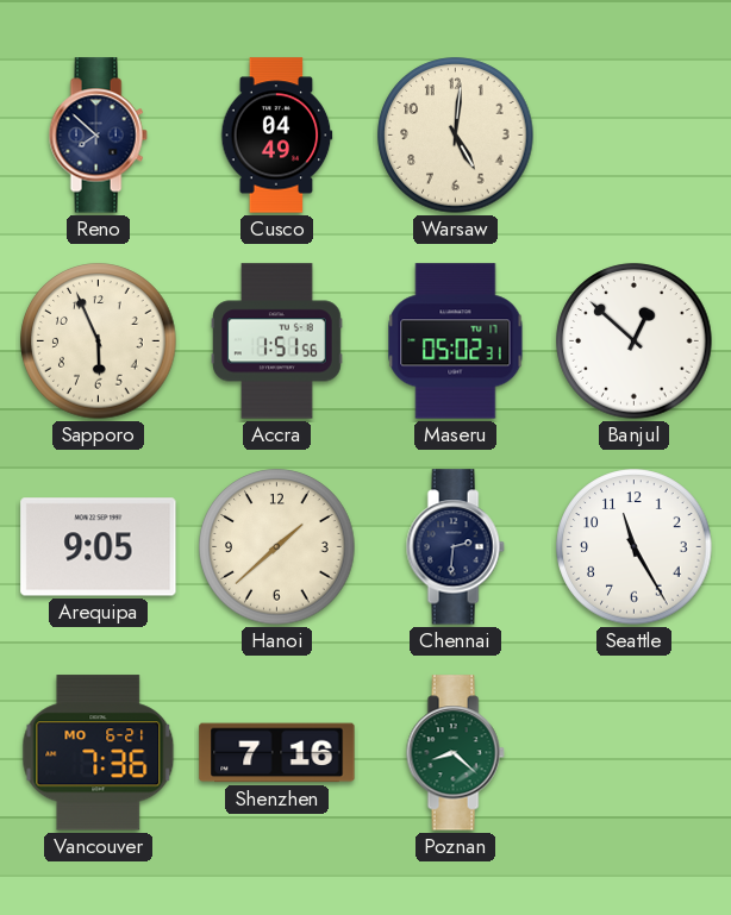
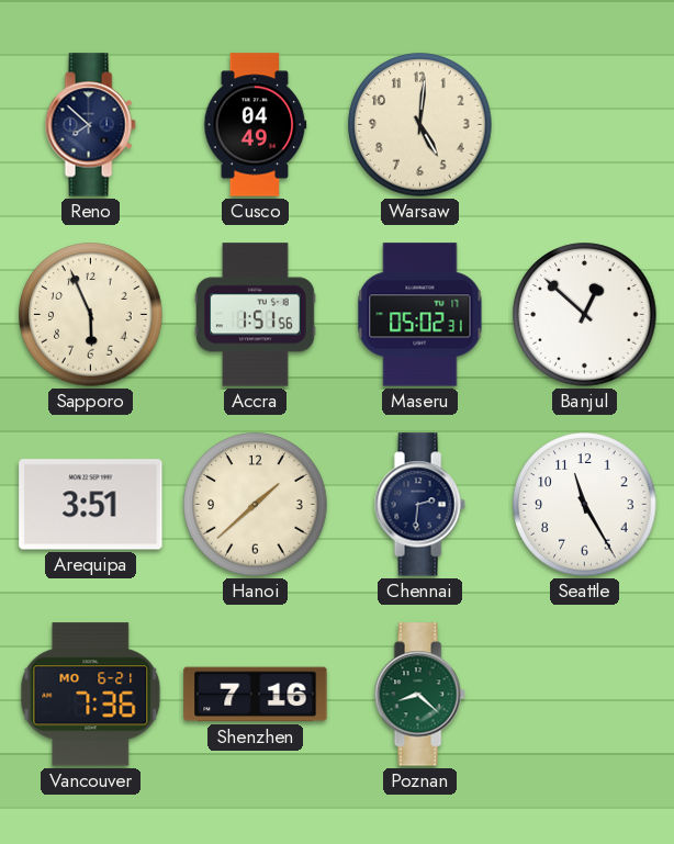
Arequipa: 9:05 -> 3:51
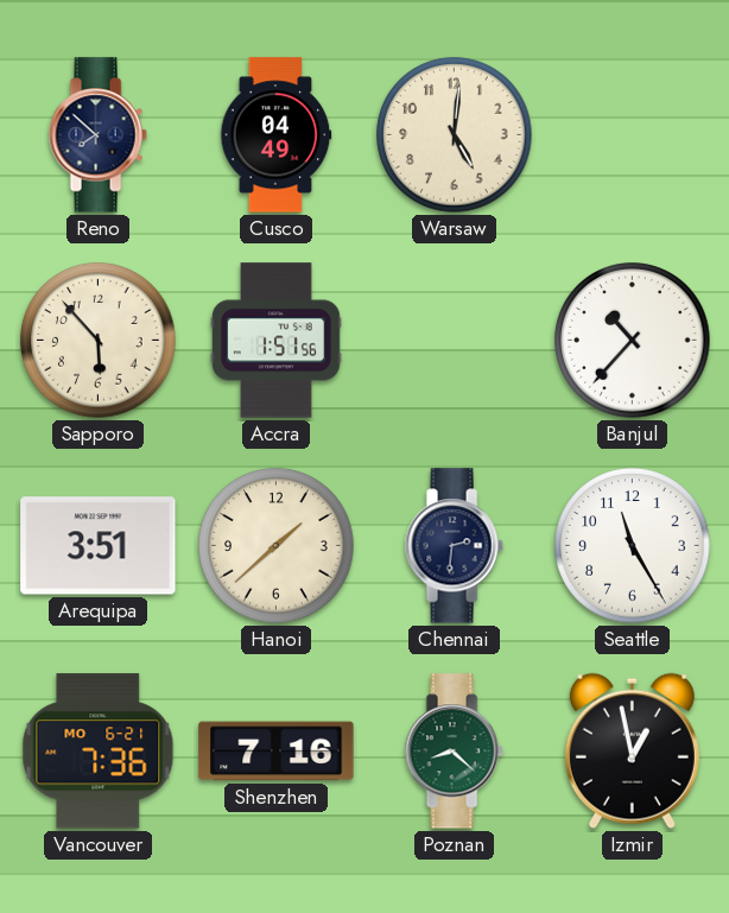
Sapporo: 5:56 -> 5:53
Maseru: 05:02 -> none
Banjul: 12:52 -> 10:37
Izmir: none -> 12:58
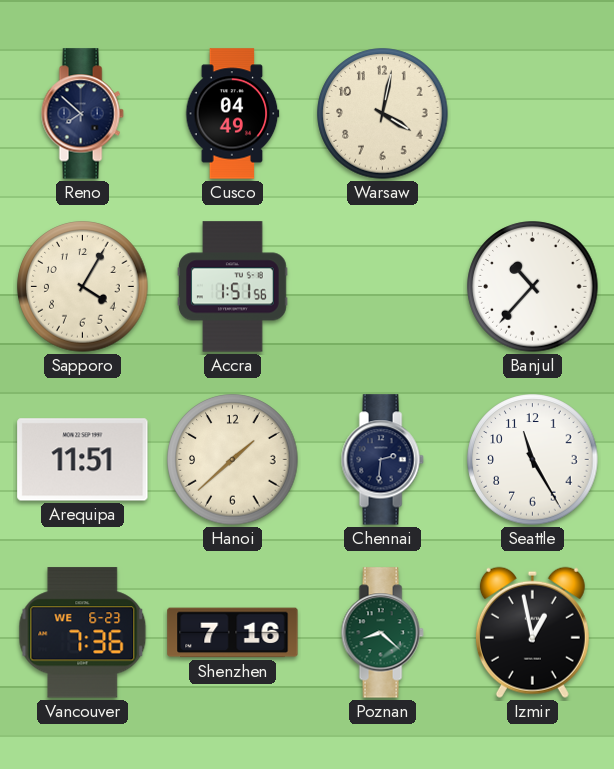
Warsaw: 5:01 -> 4:02
Sapporo: 5:53 -> 4:05
Arequipa: 3:51 -> 11:51
Vancouver date: MO 6-21 -> WE 6-23
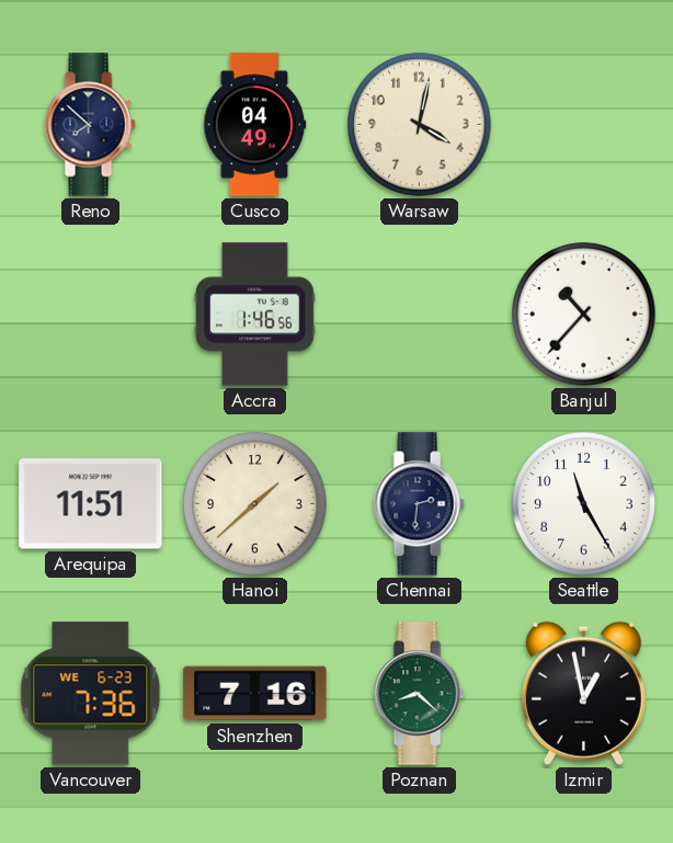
Sapporo: 4:05 -> none
Accra: 1:51 -> 1:46
